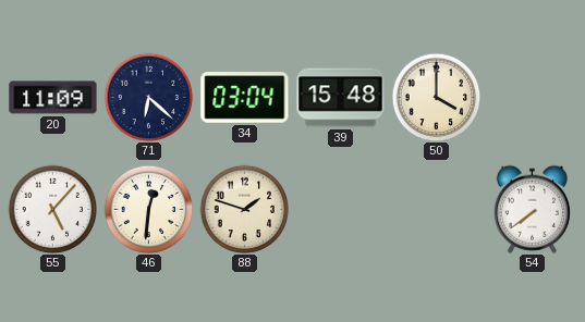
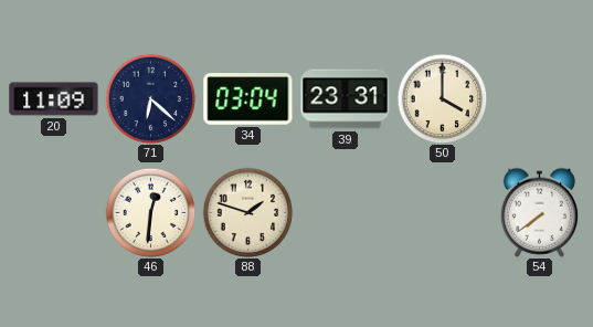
39: 15:48 -> 23:31
55: 5:07 -> none
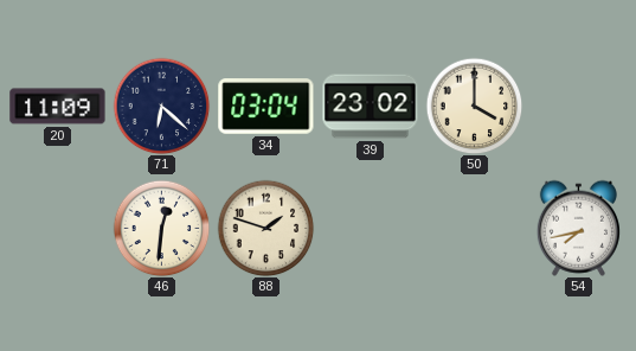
39: 23:31 -> 23:02
54: 7:39 -> 7:43
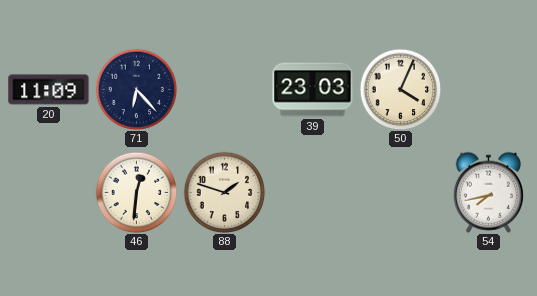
71: 6:22 -> 6:23
34: 03:04 -> none
39: 23:02 -> 23:03
50: 4:00 -> 4:04
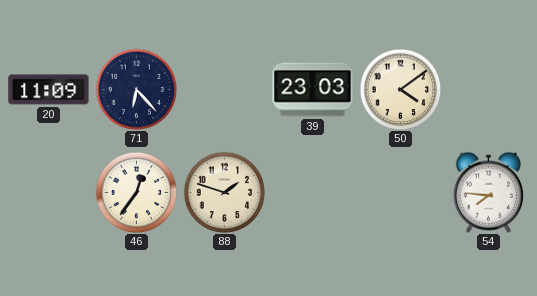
50: 4:04 -> 4:09
46: 12:31 -> 12:36
54: 7:43 -> 7:46
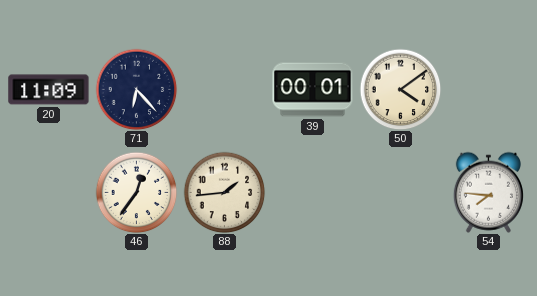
39: 23:03 -> 00:01
88: 1:48 -> 1:44
